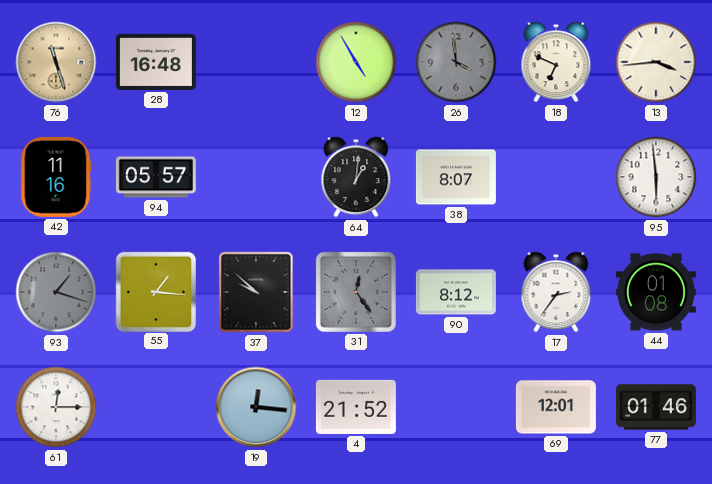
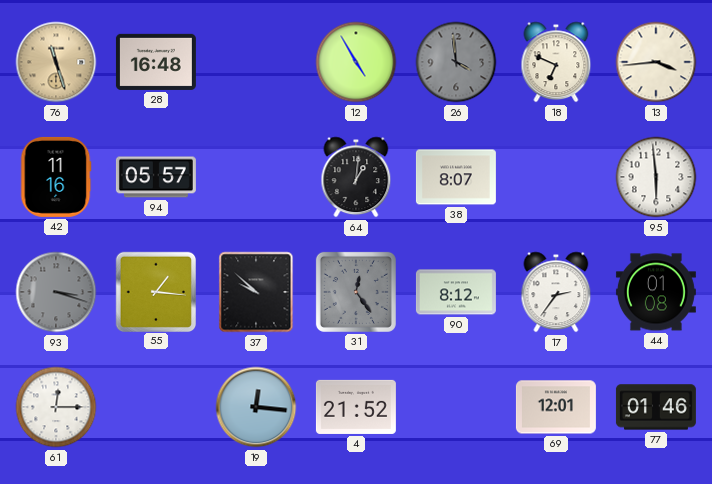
93: 1:18 -> 3:18
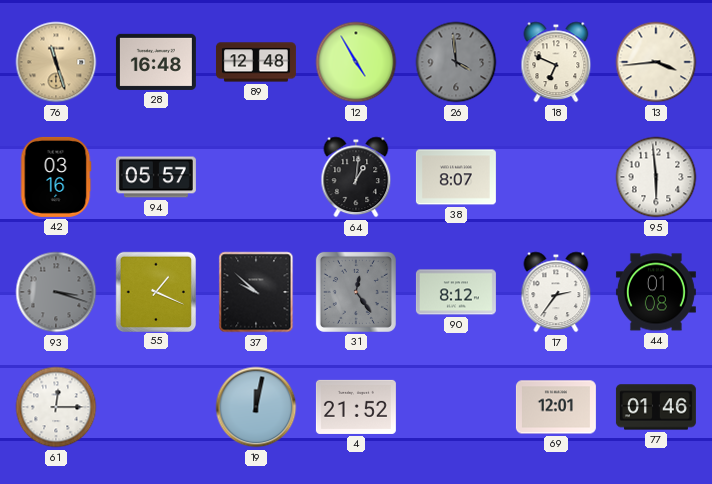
89: none -> 12:48
42: 11:16 -> 03:16
55: 1:16 -> 1:19
19: 12:16 -> 12:02
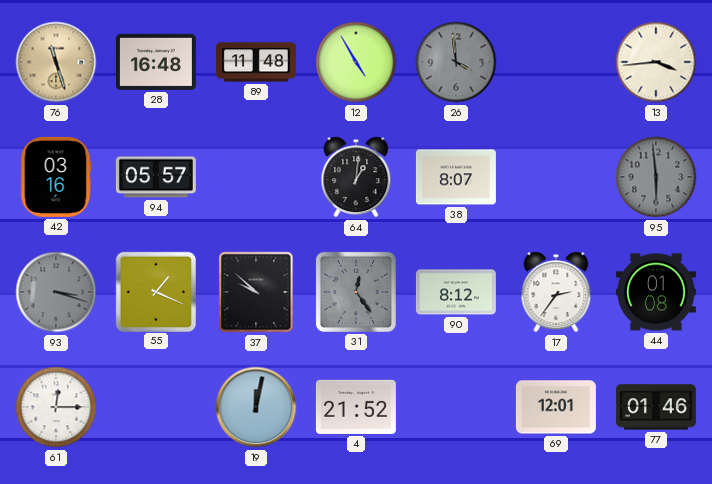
89: 12:48 -> 11:48
18: 6:49 -> none
95 dial: white -> grey
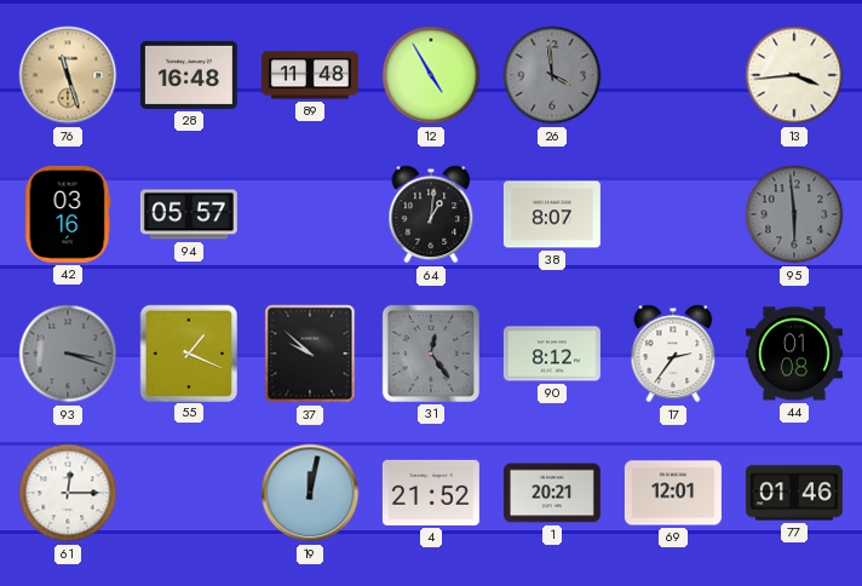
1: none -> 20:21
